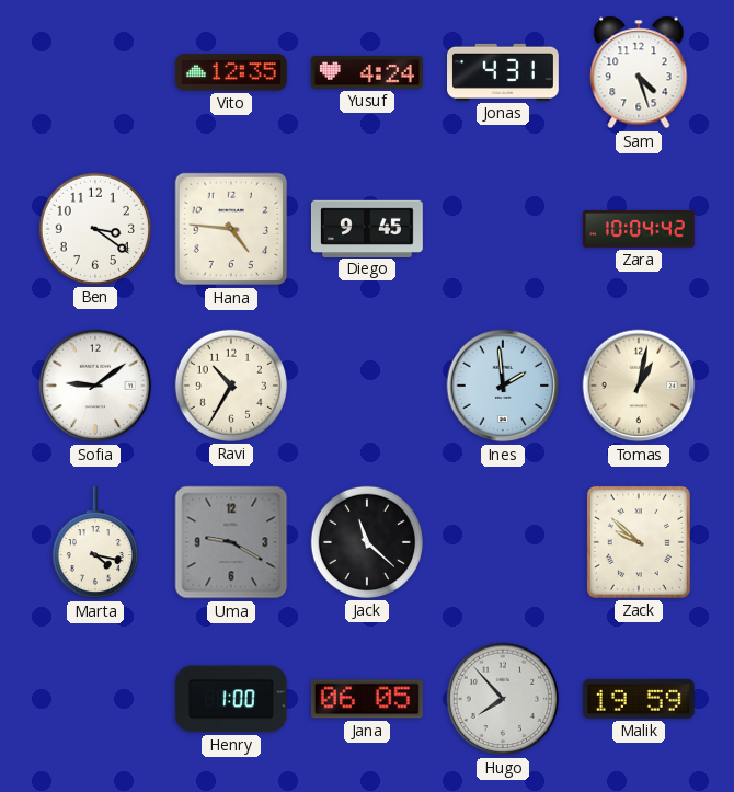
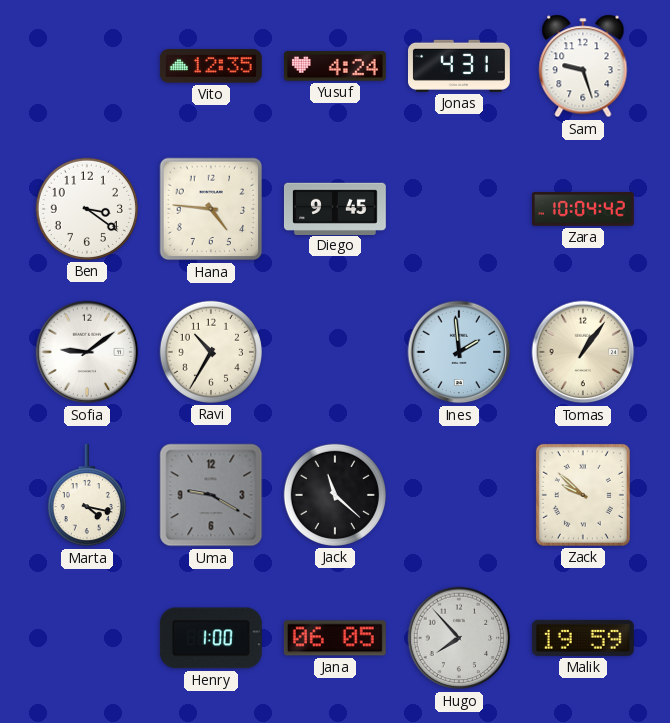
Sam: 4:27 -> 9:27
Tomas: 1:02 -> 1:06
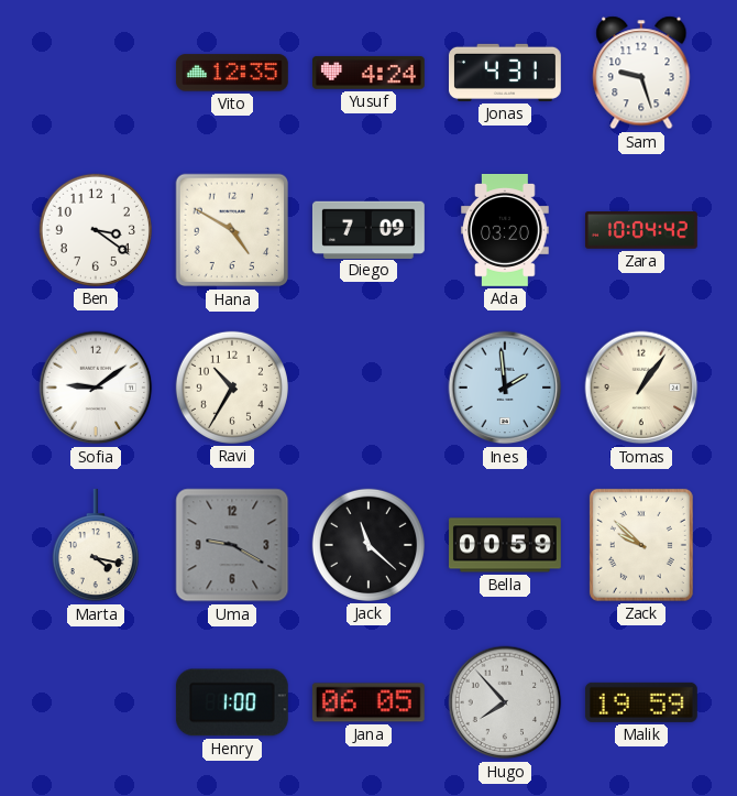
Hana: 4:46 -> 4:50
Diego: 9:45 -> 7:09
Ada: none -> 03:20
Bella: none -> 00:59
